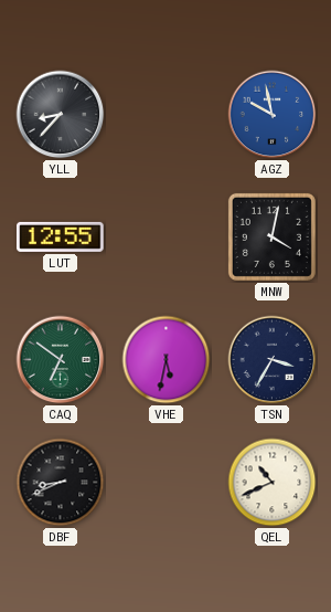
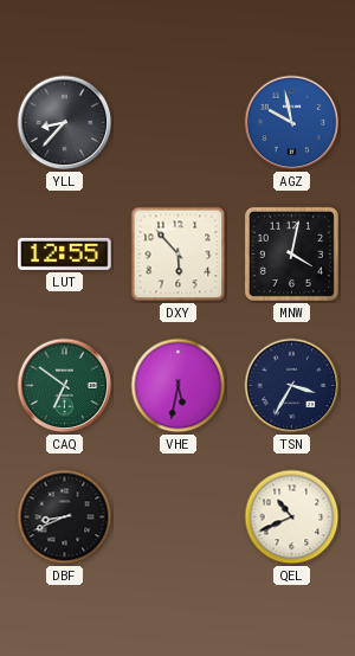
DXY: none -> 5:53
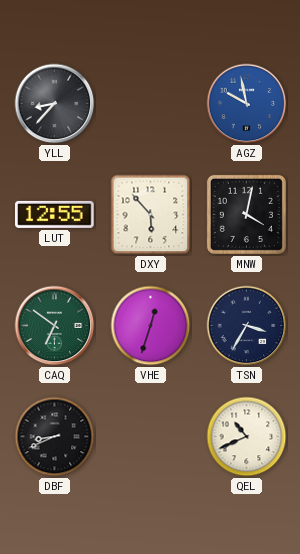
VHE: 5:32 -> 12:33
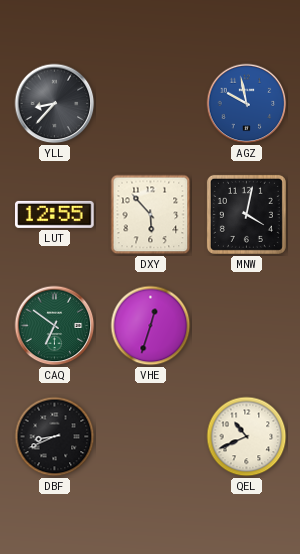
TSN: 3:35 -> none
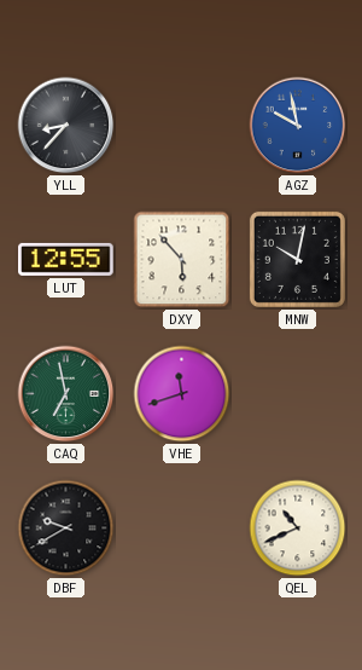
MNW: 4:02 -> 10:02
CAQ: 6:51 -> 6:58
VHE: 12:33 -> 11:42
DBF: 8:41 -> 9:40
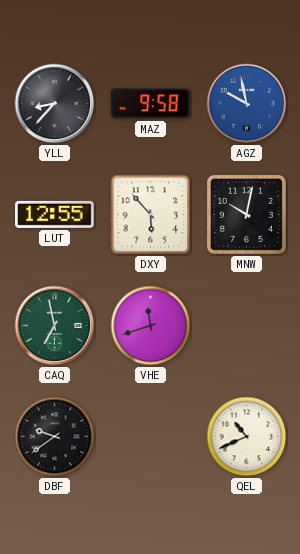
MAZ: none -> 9:58
DBF: 9:40 -> 9:39
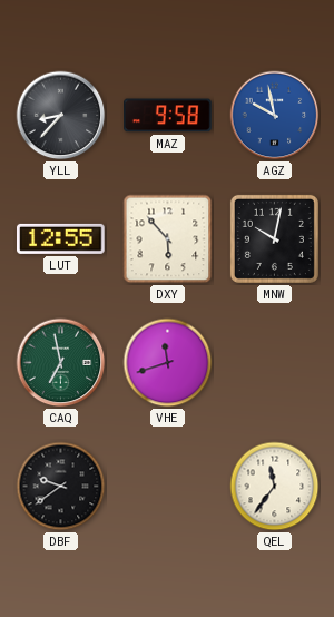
QEL: 10:41 -> 11:36
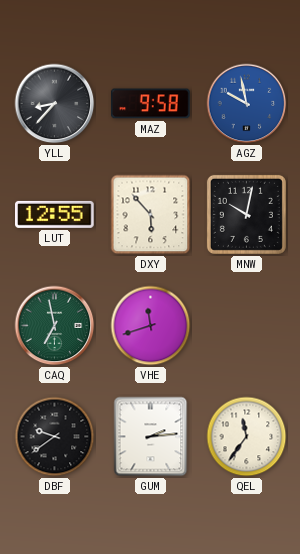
GUM: none -> 2:14
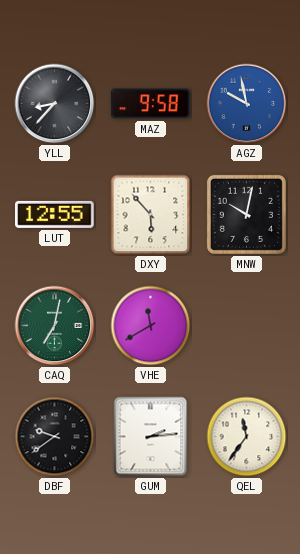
CAQ: 6:58 -> 7:02
VHE: 11:42 -> 11:40
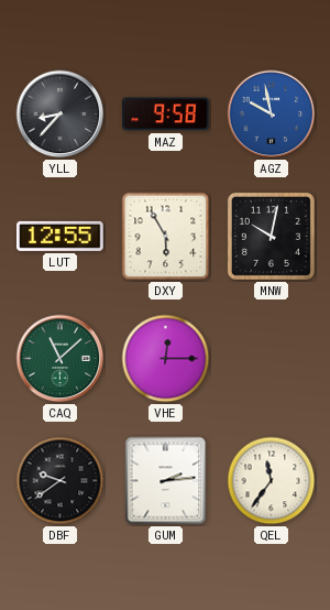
DXY: 5:53 -> 5:55
CAQ: 7:02 -> 11:08
VHE: 11:40 -> 12:15
